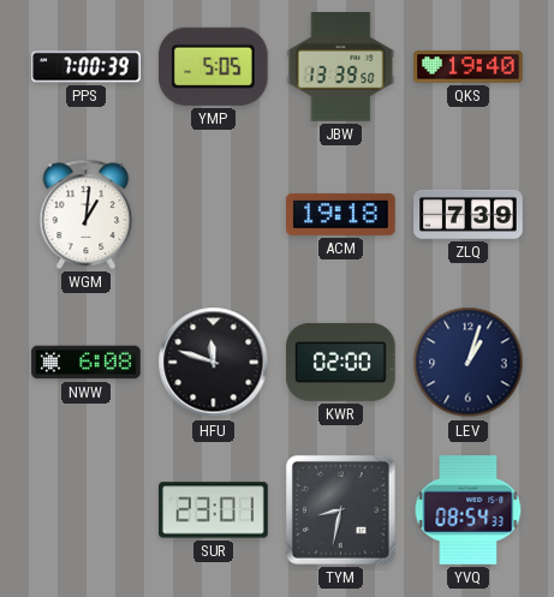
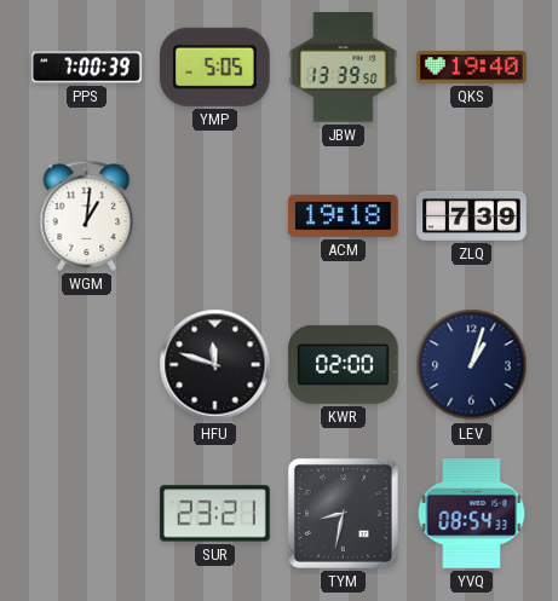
NWW: 6:08 -> none
SUR: 23:01 -> 23:21
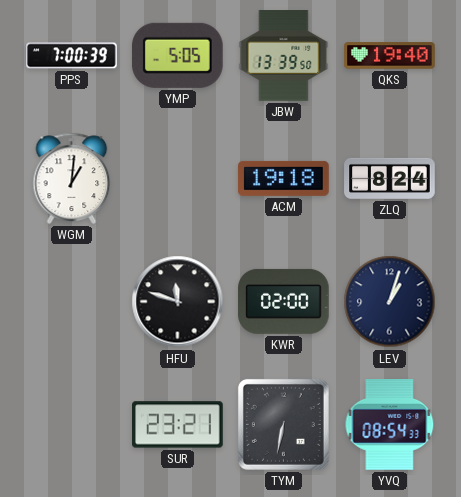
ZLQ: 7:39 -> 8:24
TYM: 8:32 -> 6:32
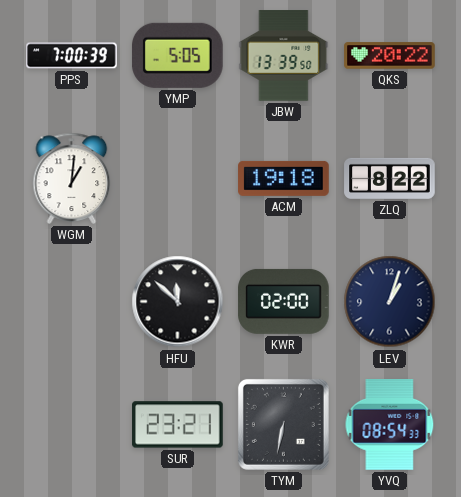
QKS: 19:40 -> 20:22
ZLQ: 8:24 -> 8:22
HFU: 11:48 -> 11:52
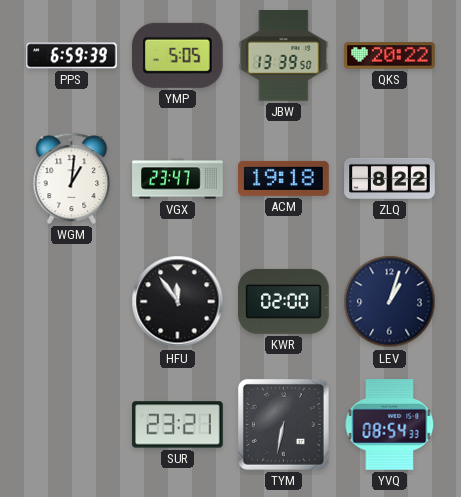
PPS: 7:00 -> 6:59
VGX: none -> 23:47
HFU: 11:52 -> 11:54
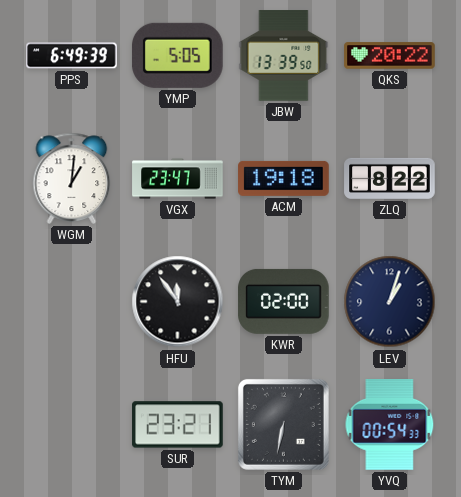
PPS: 6:59 -> 6:49
YVQ: 08:54 -> 00:54
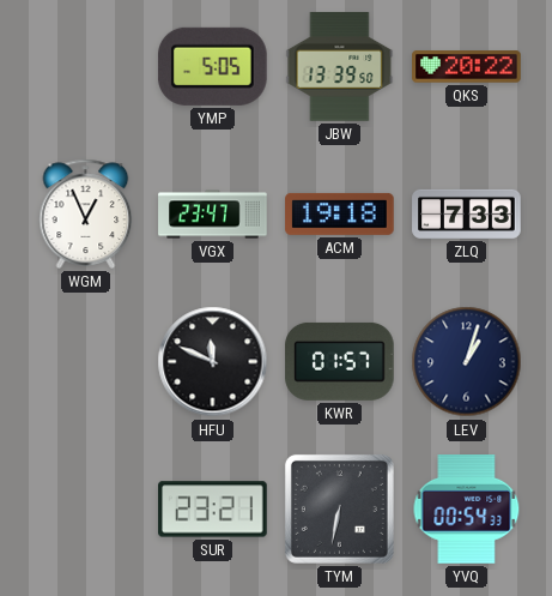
PPS: 6:49 -> none
WGM: 1:01 -> 12:56
ZLQ: 8:22 -> 7:33
HFU: 11:54 -> 11:49
KWR: 02:00 -> 01:57
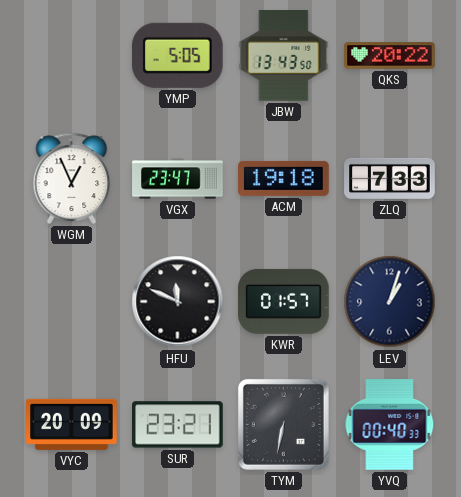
JBW: 13:39 -> 13:43
VYC: none -> 20:09
YVQ: 00:54 -> 00:40
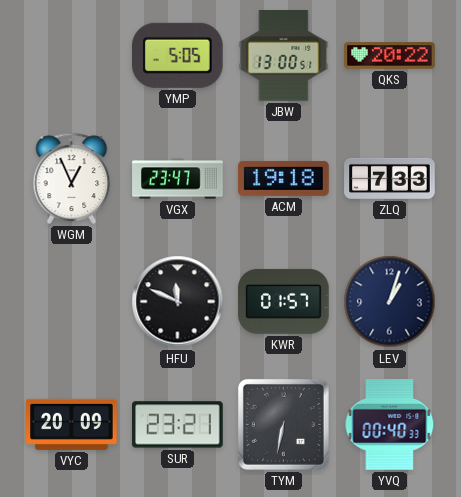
JBW: 13:43 -> 13:00
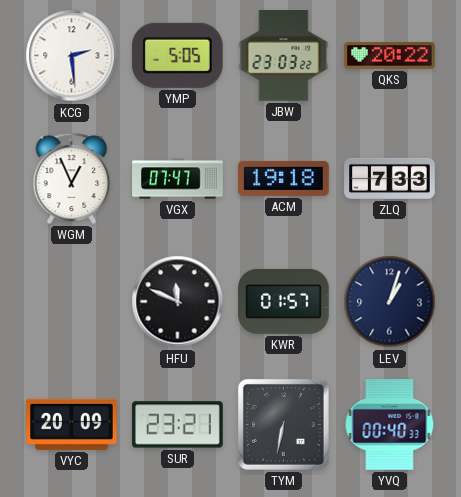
KCG: none -> 2:29
JBW: 13:00 -> 23:03
VGX: 23:47 -> 07:47
